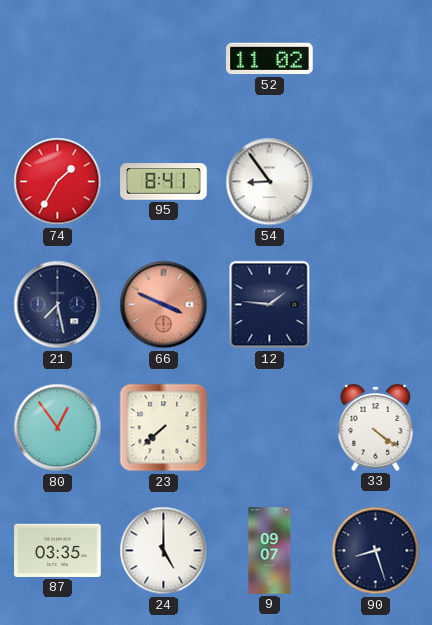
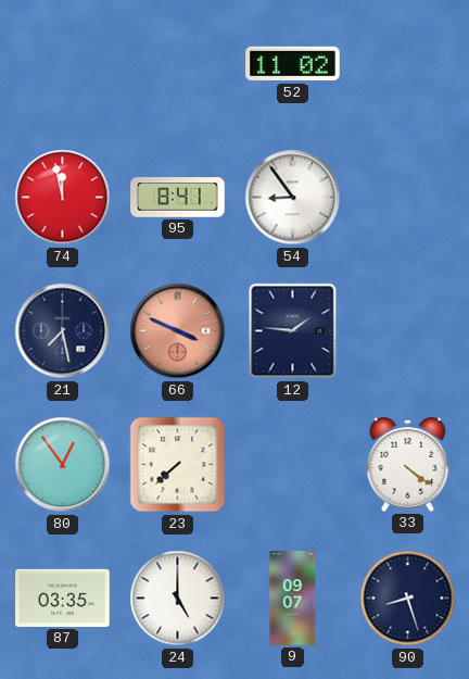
74: 1:35 -> 11:58
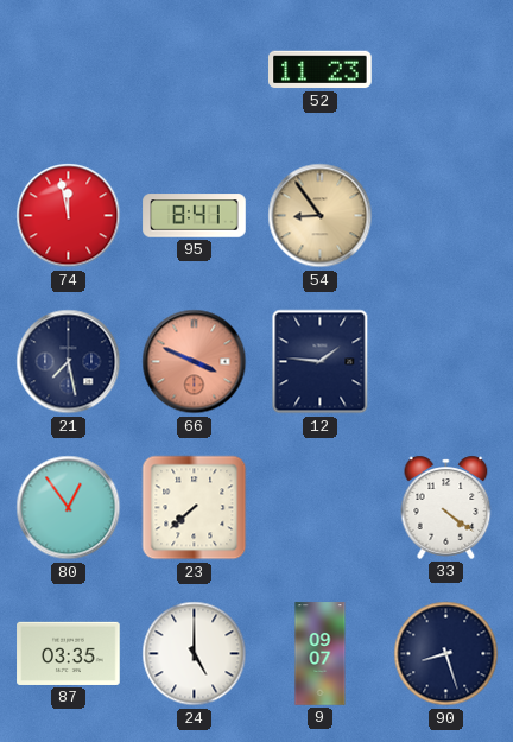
52: 11:02 -> 11:23
54 dial: white -> champagne
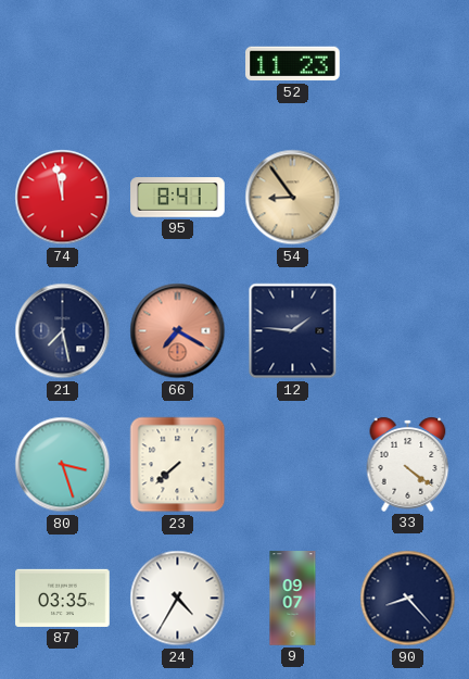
66: 3:49 -> 7:20
80: 12:54 -> 3:27
24: 5:00 -> 4:35
90: 8:27 -> 8:23
